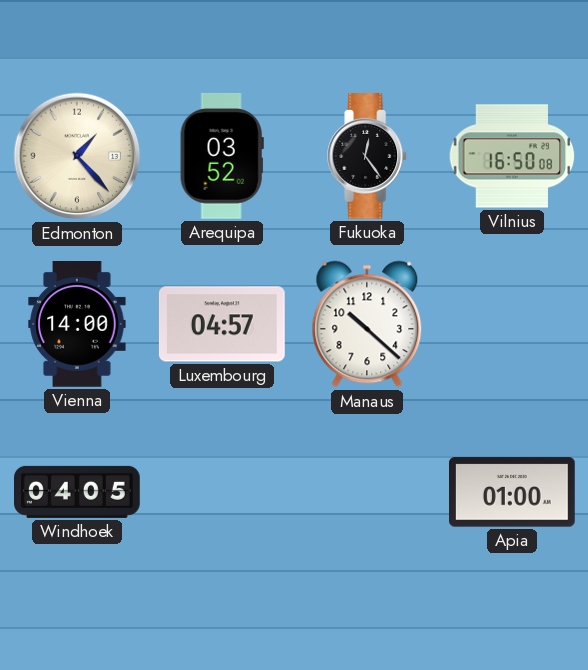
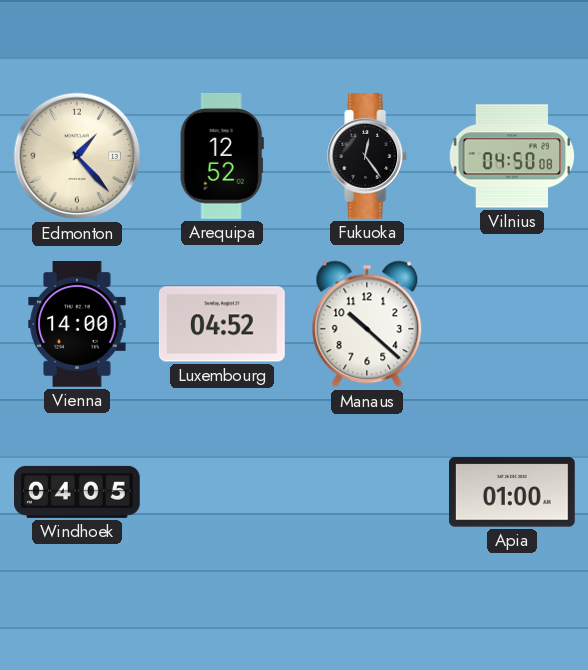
Arequipa: 03:52 -> 12:52
Vilnius: 16:50 -> 04:50
Luxembourg: 04:57 -> 04:52
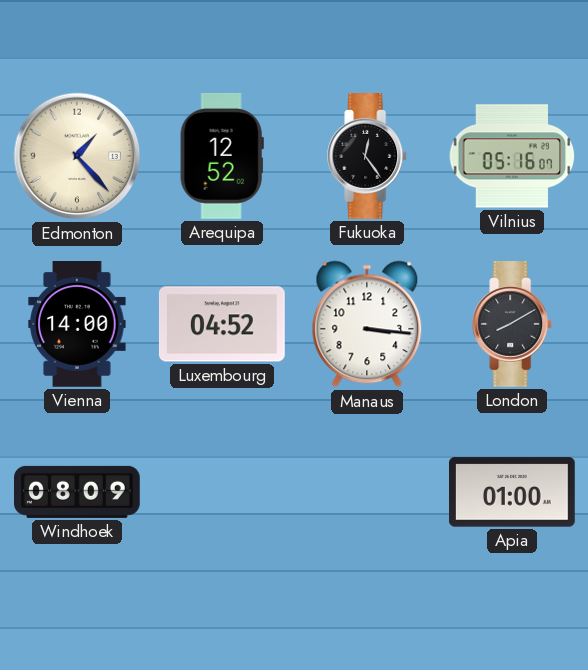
Vilnius: 04:50 -> 05:16
Manaus: 10:22 -> 3:16
London: none -> 8:10
Windhoek: 04:05 -> 08:09
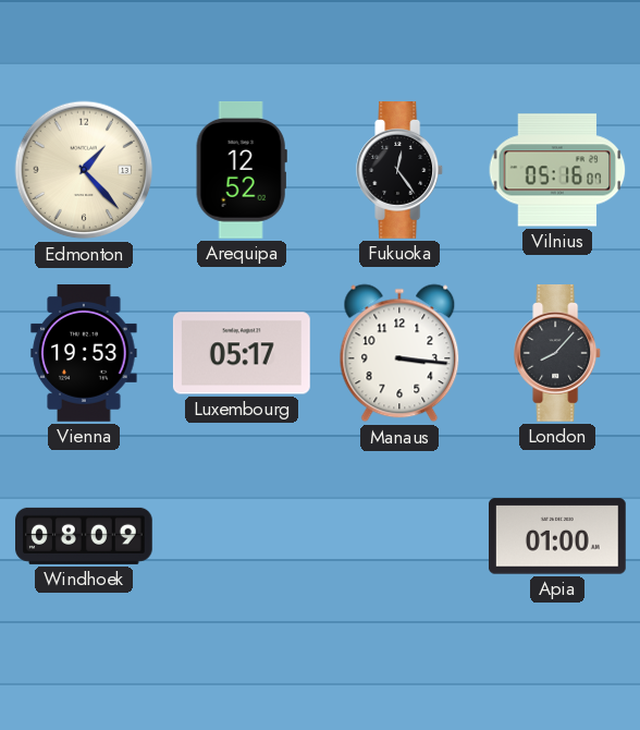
Vienna: 14:00 -> 19:53
Luxembourg: 04:52 -> 05:17
London: 8:10 -> 8:07
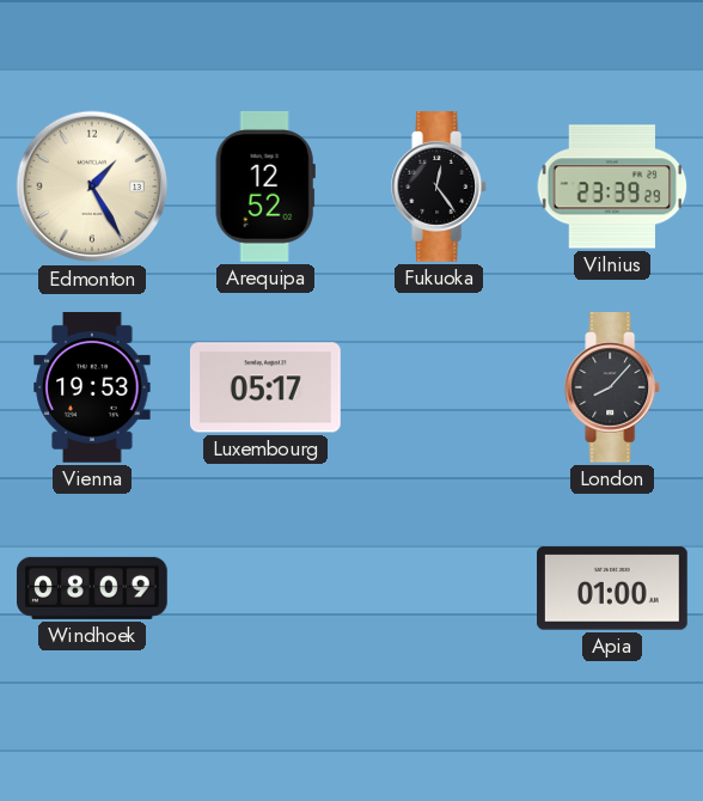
Edmonton: 1:23 -> 1:25
Vilnius: 05:16 -> 23:39
Manaus: 3:16 -> none
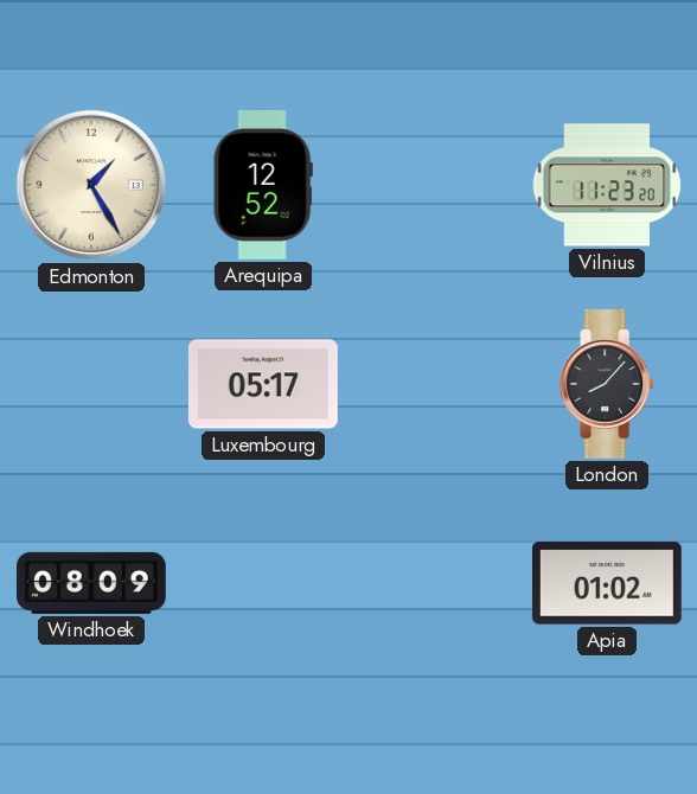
Fukuoka: 12:24 -> none
Vilnius: 23:39 -> 11:23
Vienna: 19:53 -> none
Apia: 01:00 -> 01:02
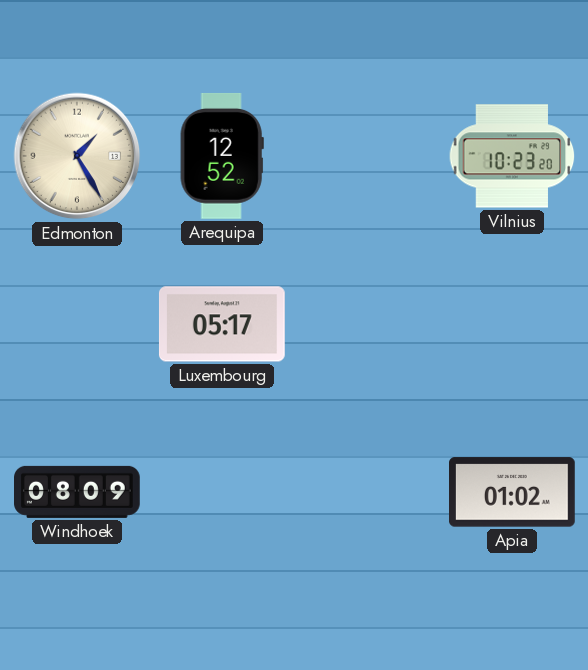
Vilnius: 11:23 -> 10:23
London: 8:07 -> none
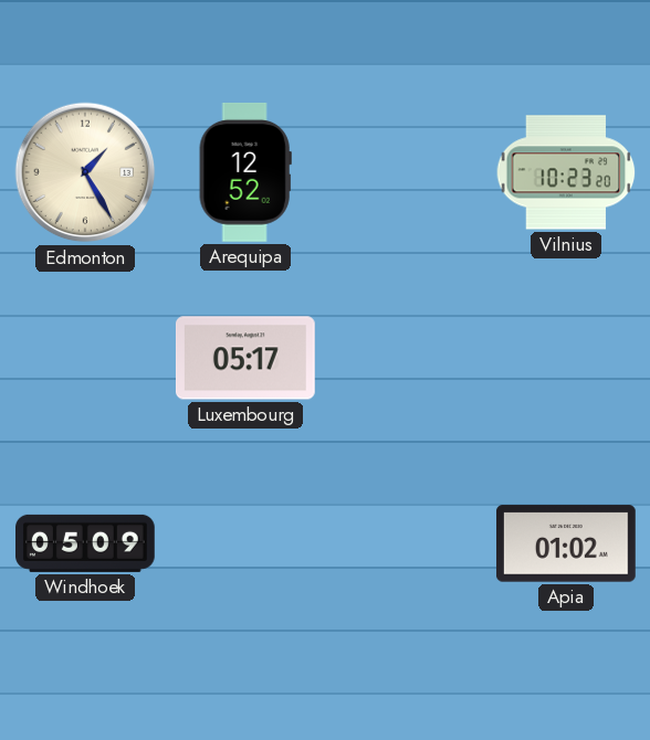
Windhoek: 08:09 -> 05:09
